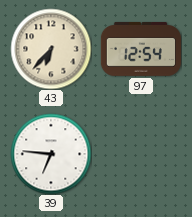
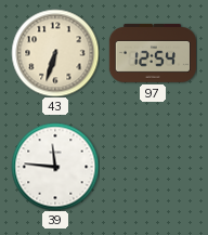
43: 6:37 -> 6:33
39: 6:46 -> 11:46
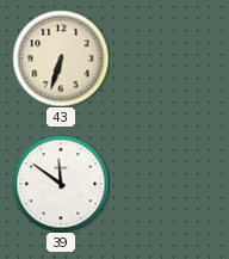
97: 12:54 -> none
39: 11:46 -> 11:51
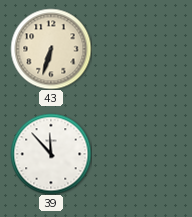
39: 11:51 -> 11:53
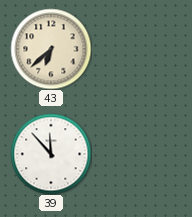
43: 6:33 -> 6:38
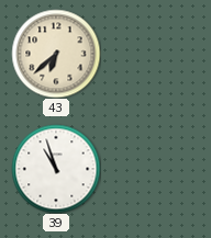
39: 11:53 -> 10:57
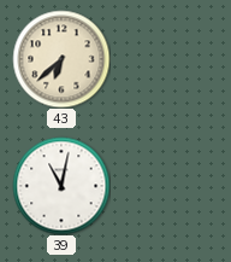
39: 10:57 -> 11:02
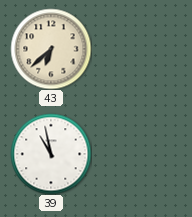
39: 11:02 -> 10:58
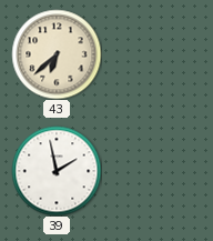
39: 10:58 -> 1:58
